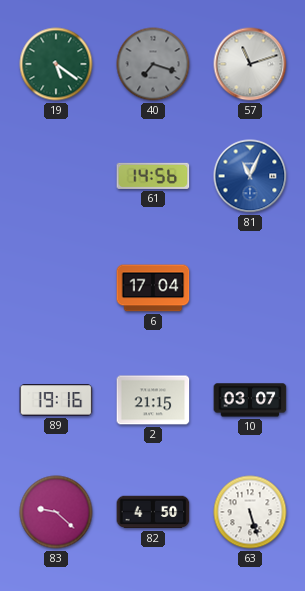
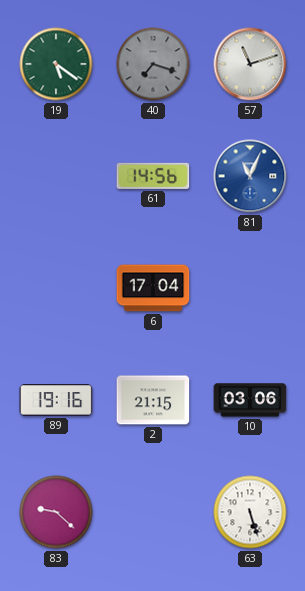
10: 03:07 -> 03:06
82: 4:50 -> none
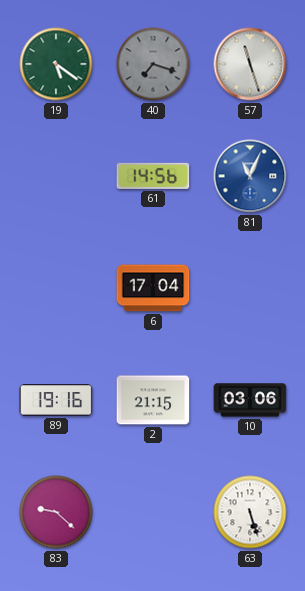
57: 11:12 -> 11:27
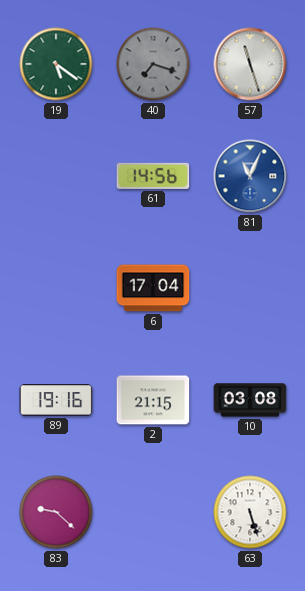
10: 03:06 -> 03:08
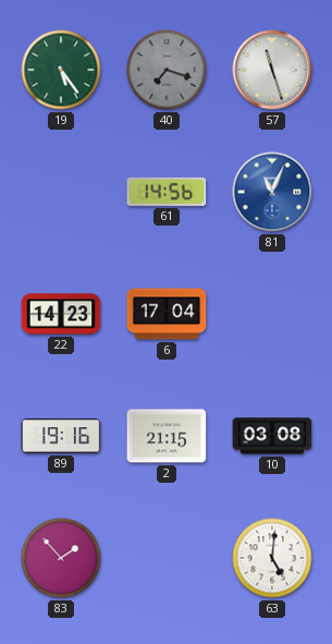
19: 5:21 -> 5:24
22: none -> 14:23
83: 9:22 -> 1:53
63: 5:27 -> 5:01
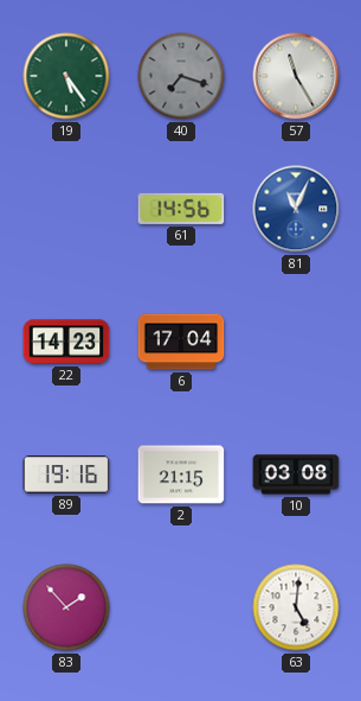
57: 11:27 -> 11:25
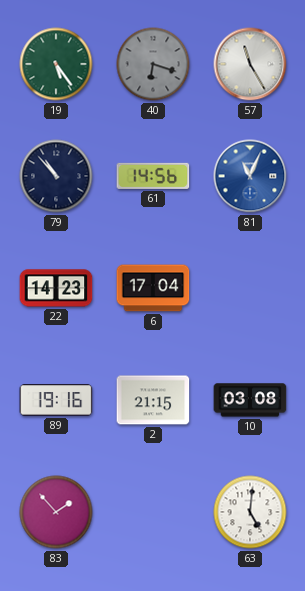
40: 7:18 -> 6:18
79: none -> 10:53
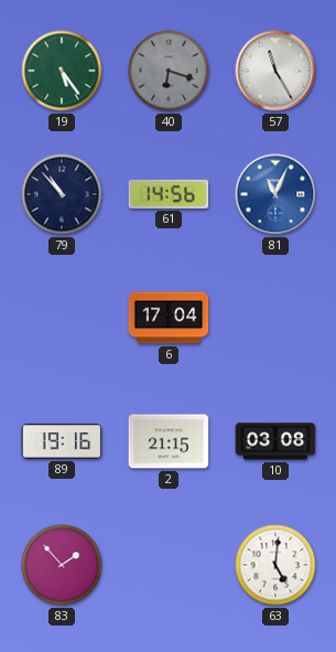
22: 14:23 -> none
